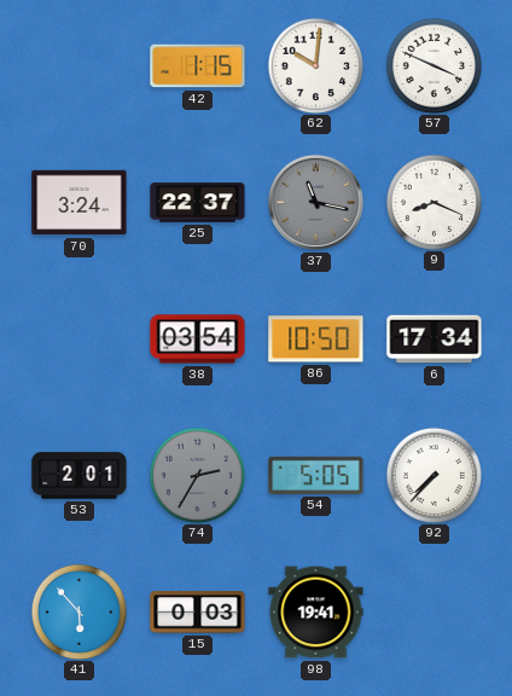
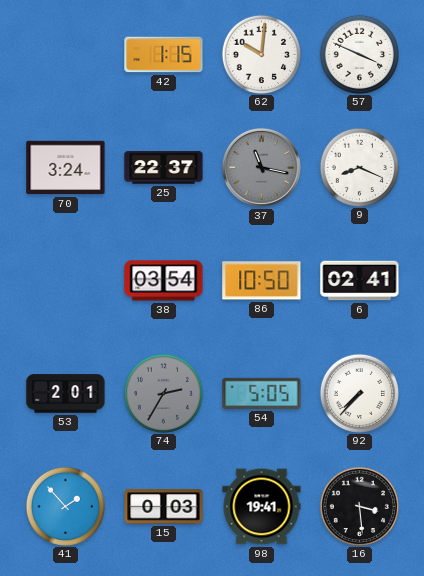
6: 17:34 -> 02:41
41: 5:53 -> 1:53
16: none -> 3:29
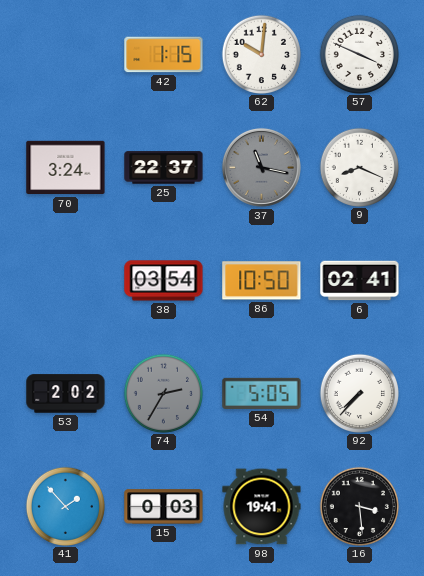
53: 2:01 -> 2:02
